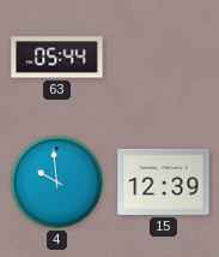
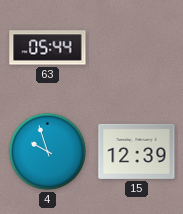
4: 9:59 -> 9:57
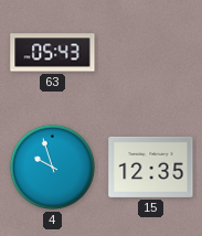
63: 05:44 -> 05:43
15: 12:39 -> 12:35
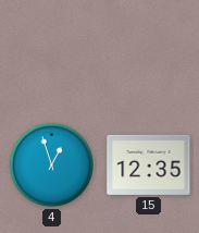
63: 05:43 -> none
4: 9:57 -> 12:57
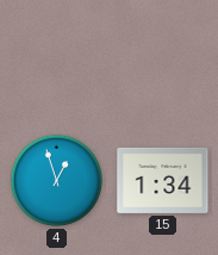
15: 12:35 -> 1:34
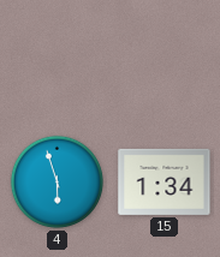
4: 12:57 -> 5:57
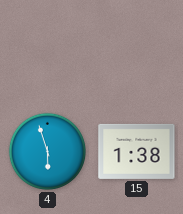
15: 1:34 -> 1:38
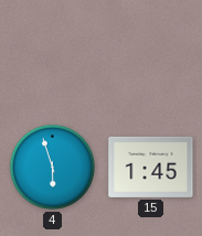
15: 1:38 -> 1:45
